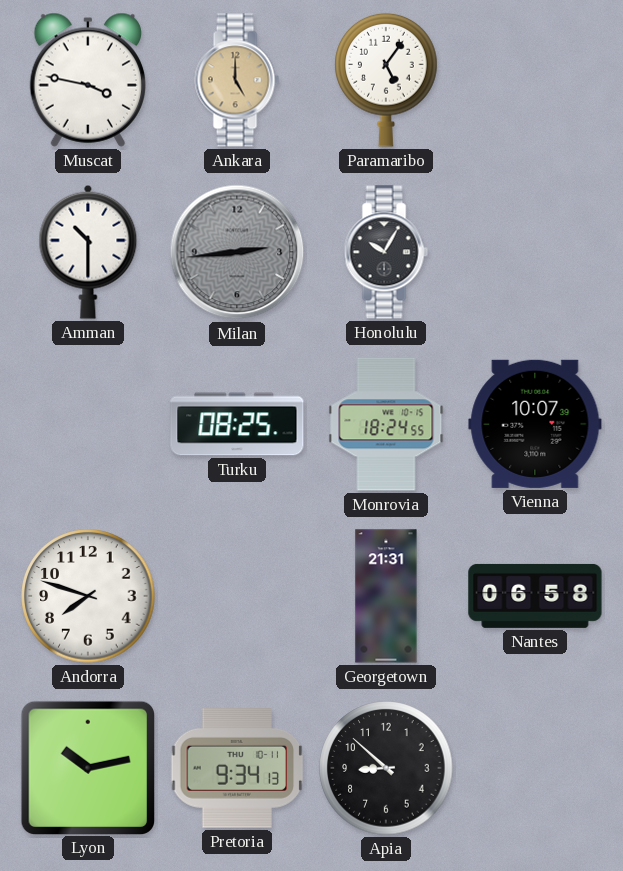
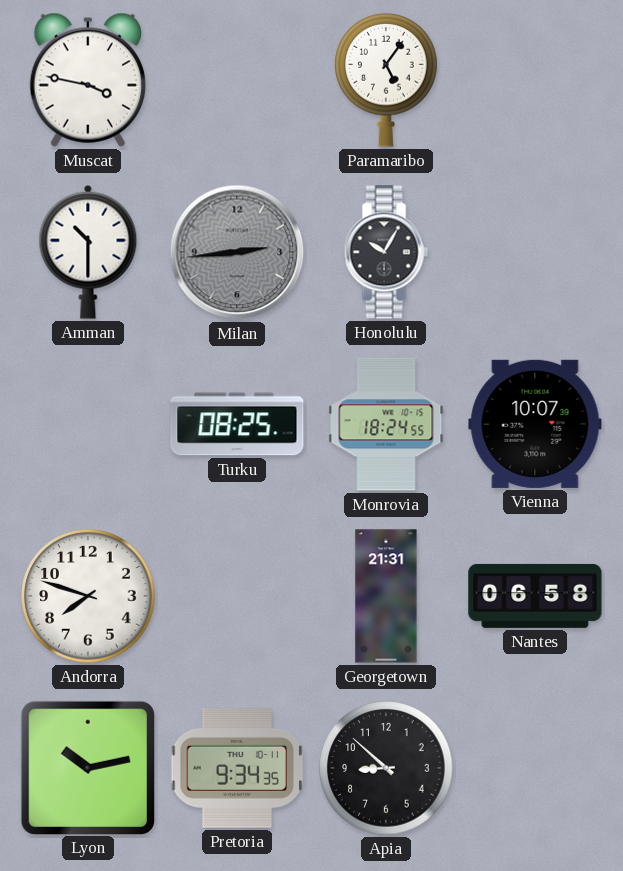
Ankara: 5:00 -> none
Pretoria: 9:34:13 -> 9:34:35
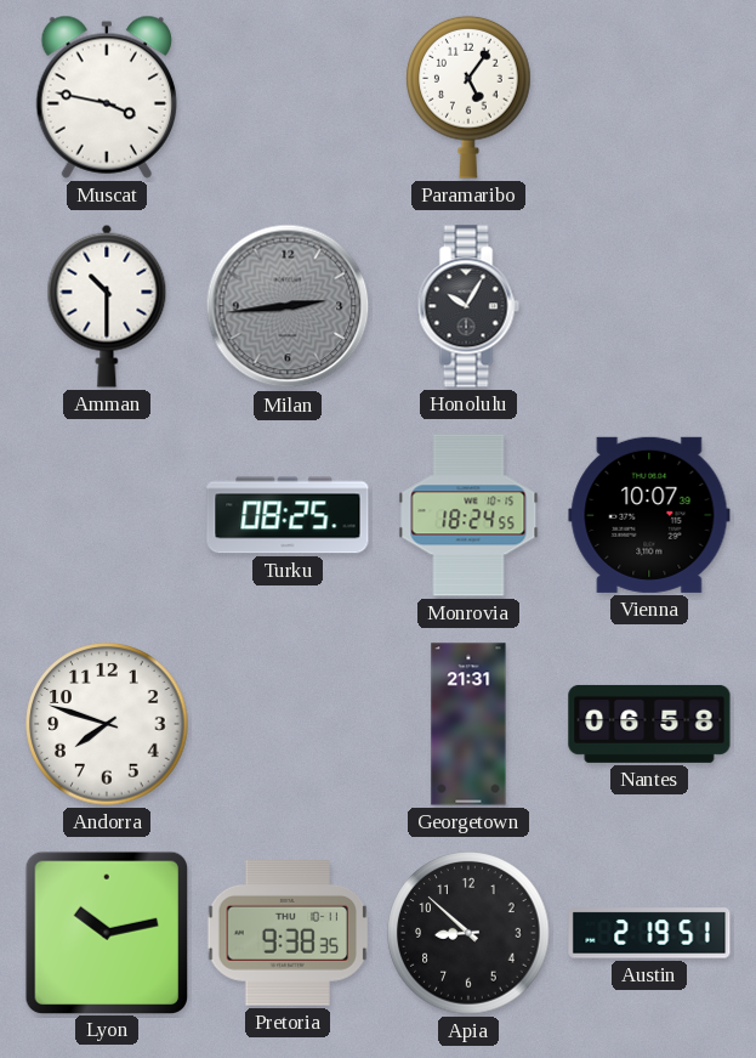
Pretoria: 9:34 -> 9:38
Austin: none -> 2:19
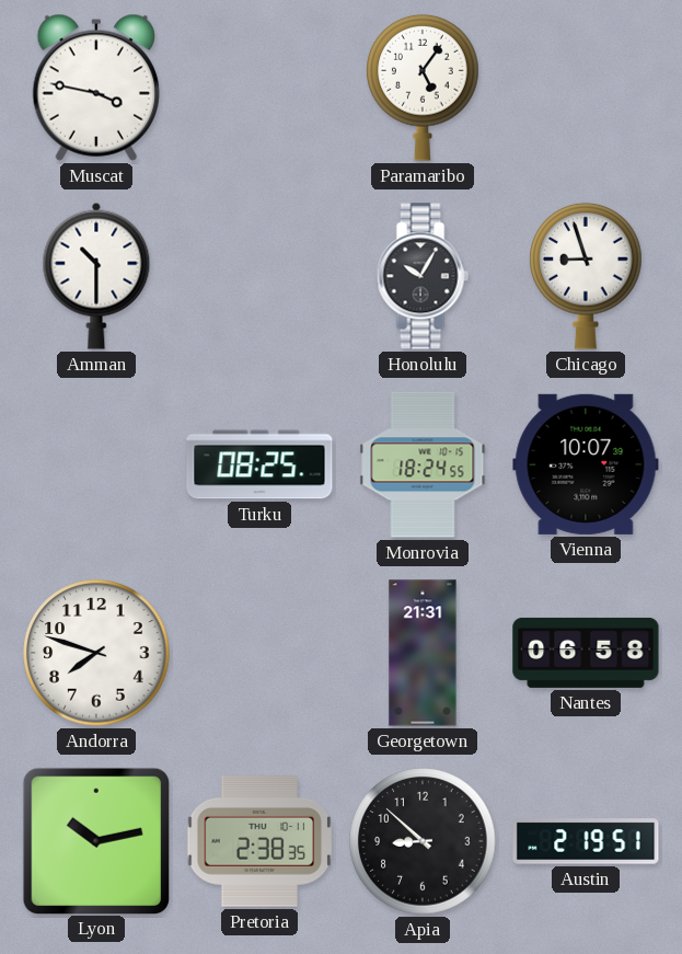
Milan: 2:44 -> none
Chicago: none -> 8:57
Pretoria: 9:38 -> 2:38
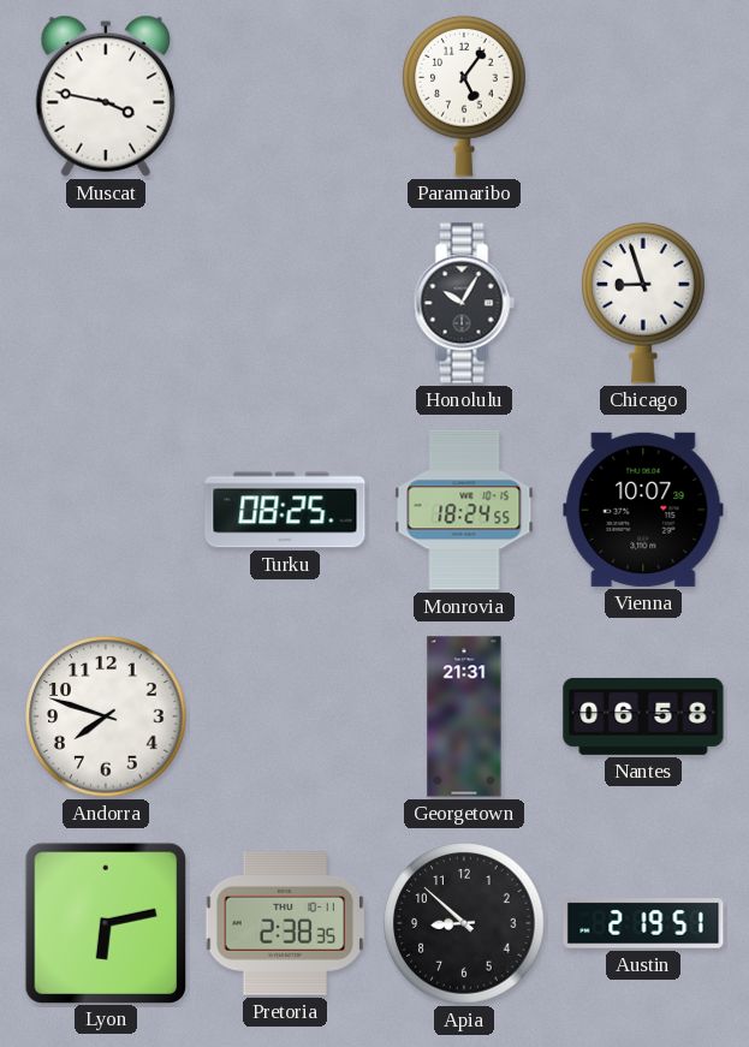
Amman: 10:30 -> none
Lyon: 10:13 -> 6:13
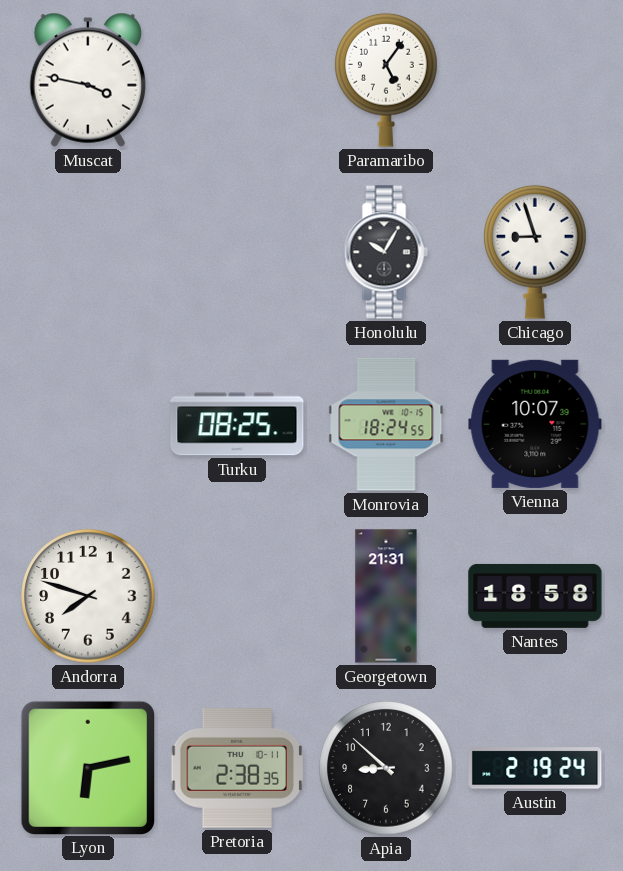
Nantes: 06:58 -> 18:58
Austin: 2:19:51 -> 2:19:24
